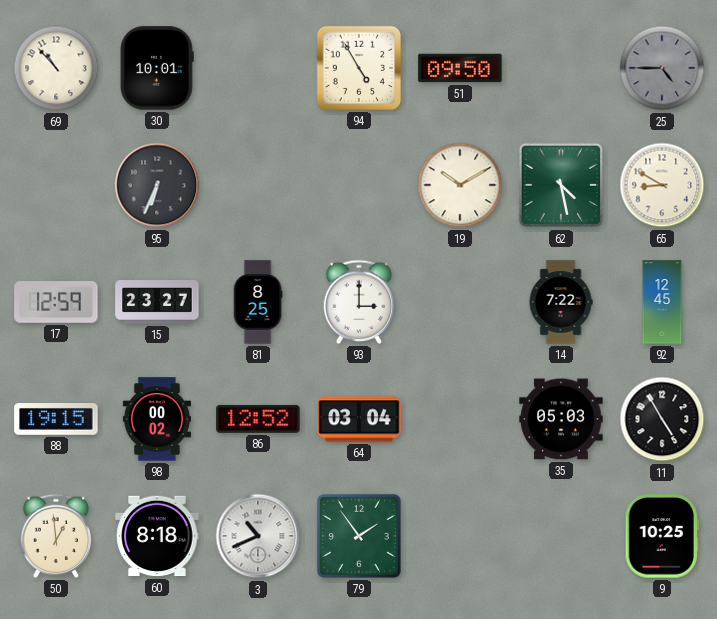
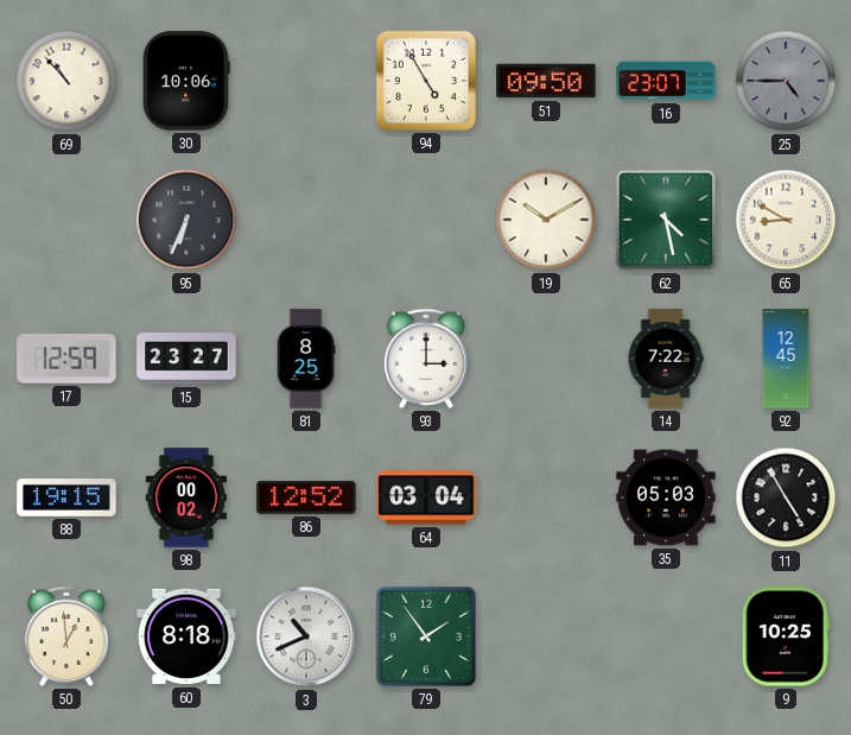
30: 10:01 -> 10:06
16: none -> 23:07
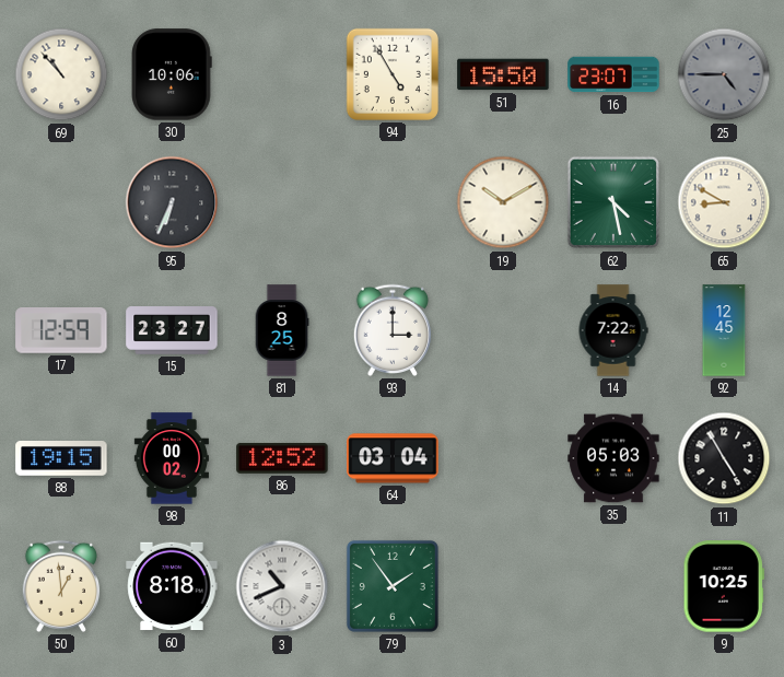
51: 09:50 -> 15:50
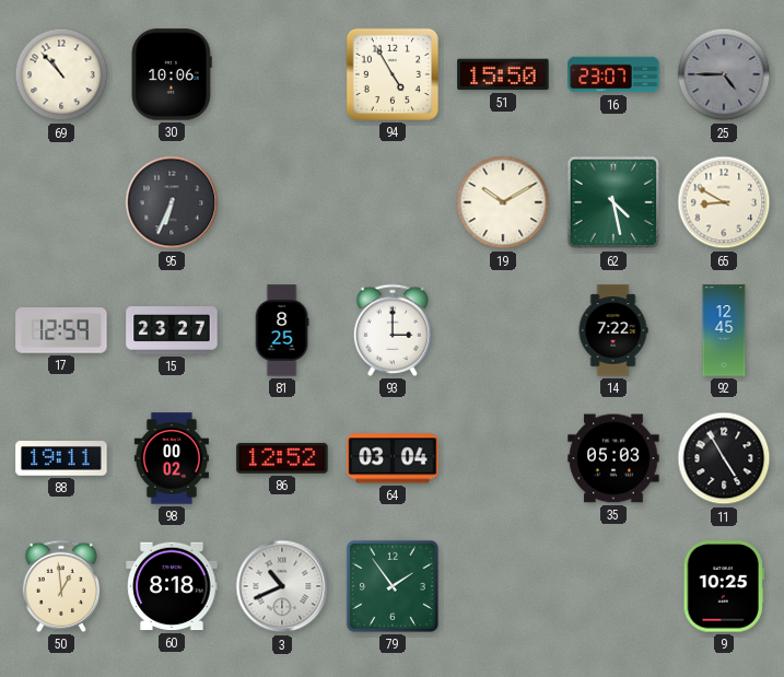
88: 19:15 -> 19:11
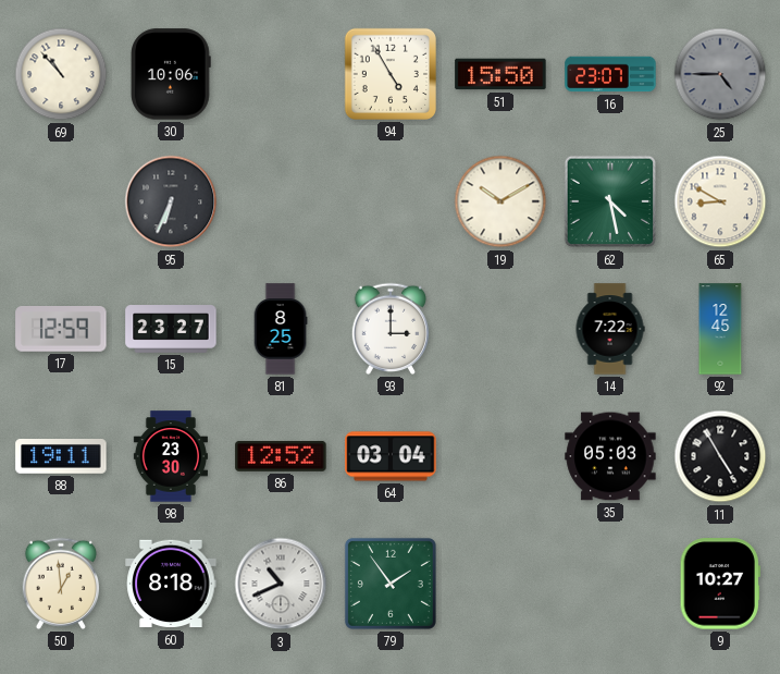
98: 00:02 -> 23:30
9: 10:25 -> 10:27
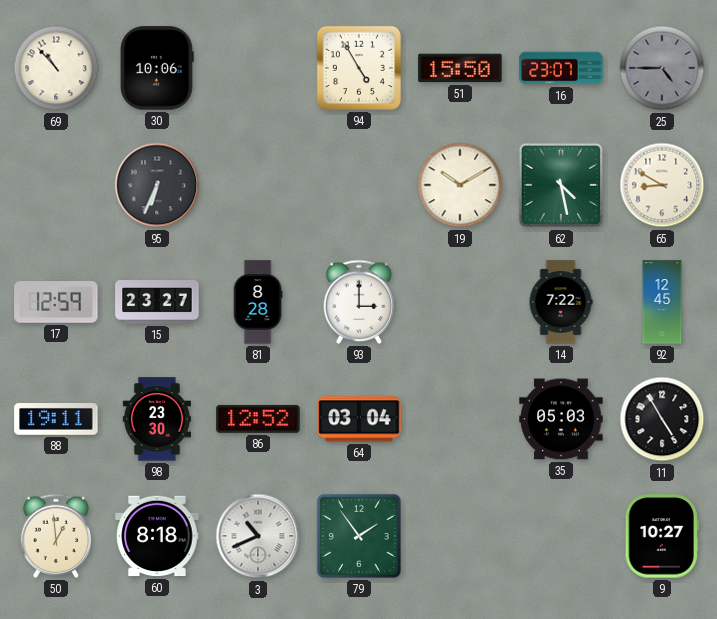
81: 8:25 -> 8:28
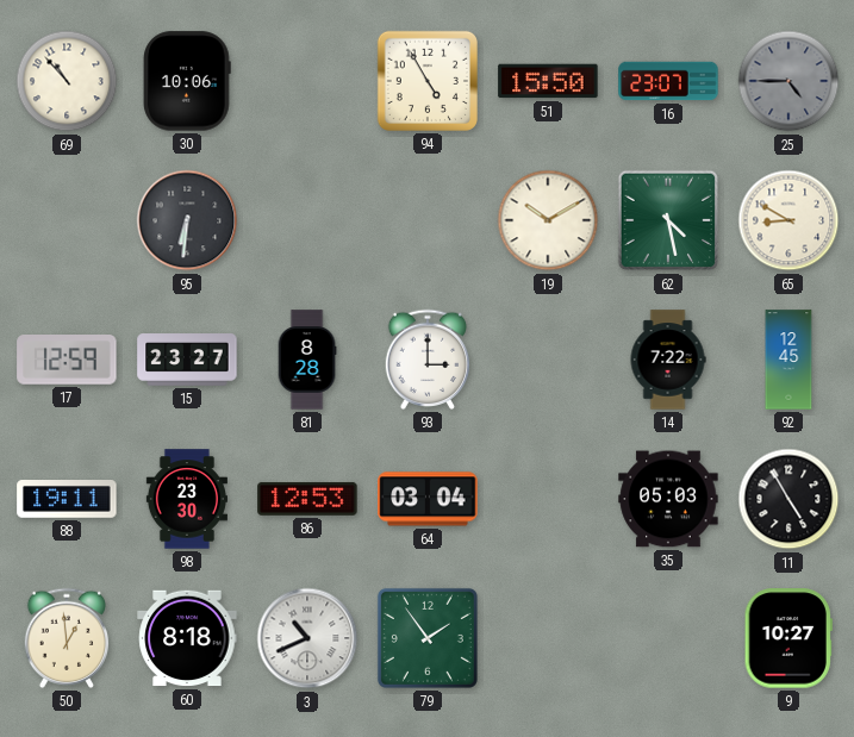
95: 6:34 -> 6:31
86: 12:52 -> 12:53
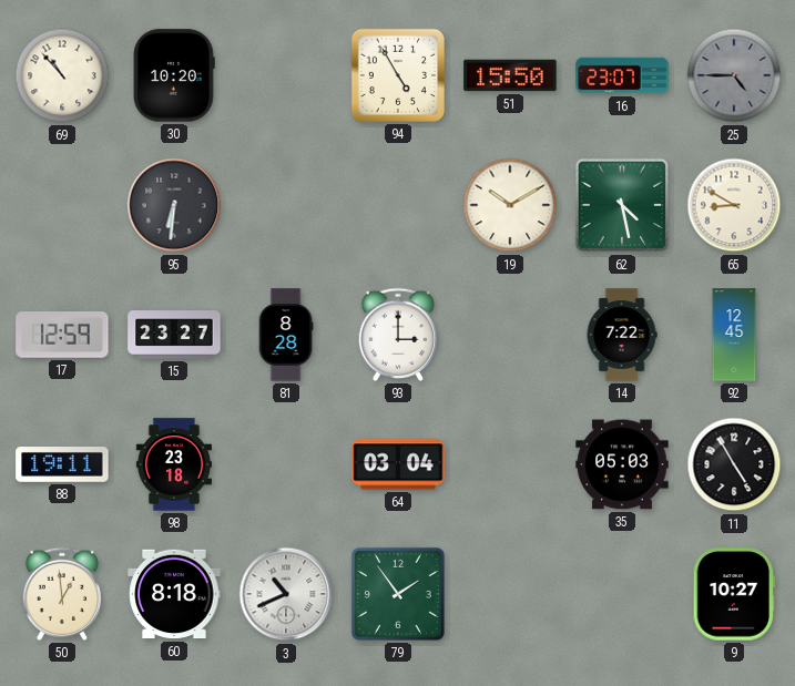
30: 10:06 -> 10:20
98: 23:30 -> 23:18
86: 12:53 -> none
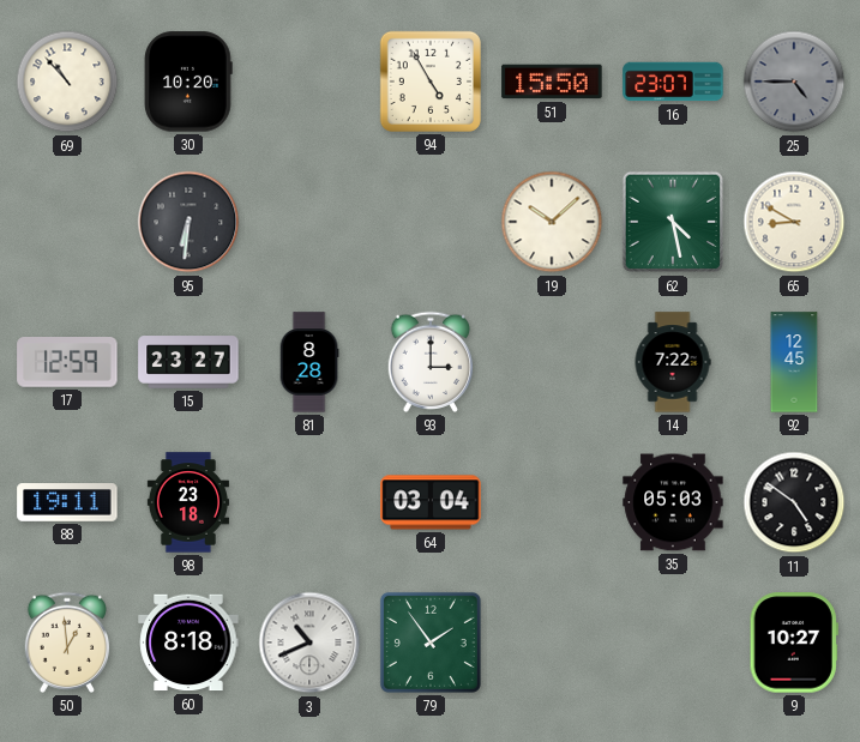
19: 10:10 -> 10:08
11: 4:55 -> 4:51
